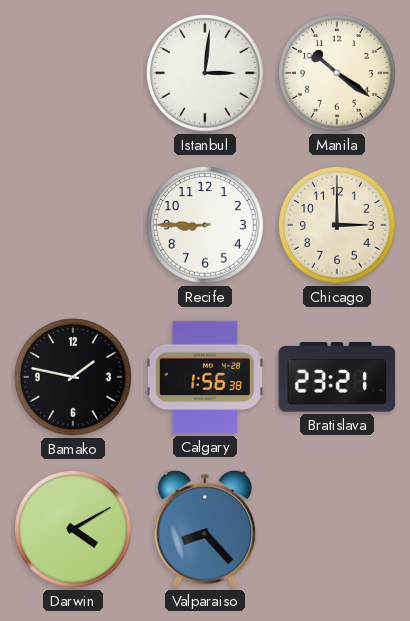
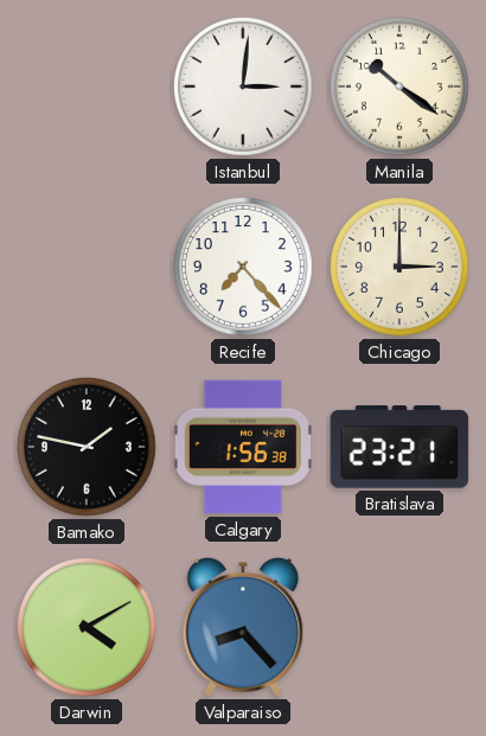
Recife: 8:45 -> 7:23
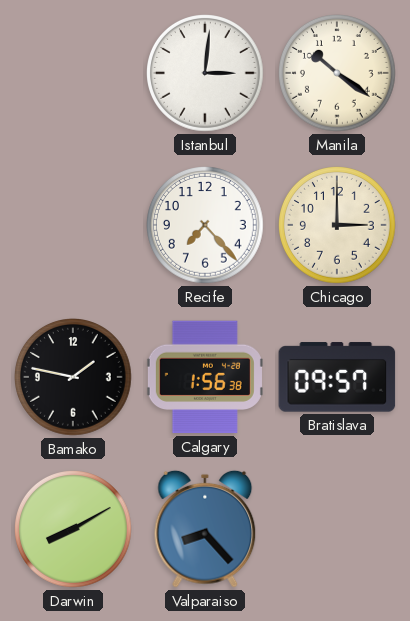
Bratislava: 23:21 -> 09:57
Darwin: 4:10 -> 8:10
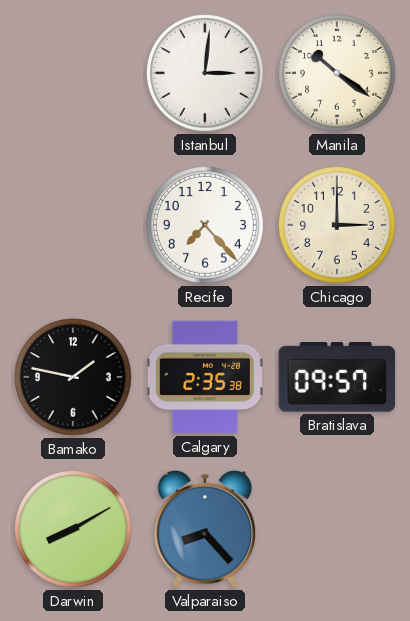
Calgary: 1:56 -> 2:35
